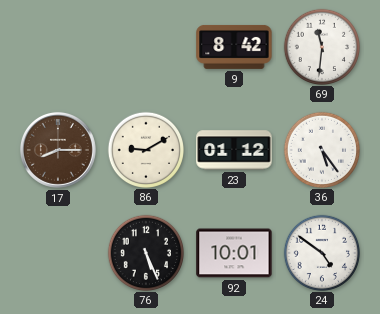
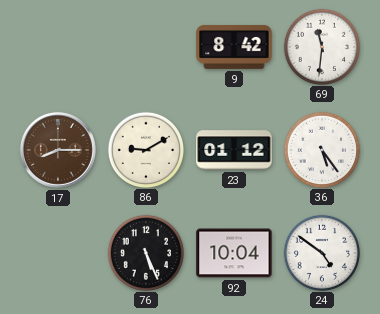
92: 10:01 -> 10:04
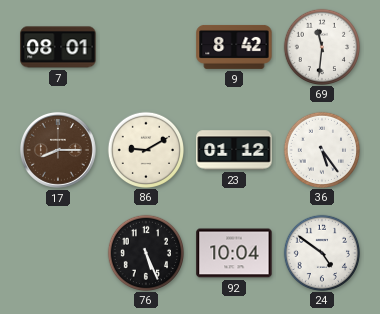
7: none -> 08:01
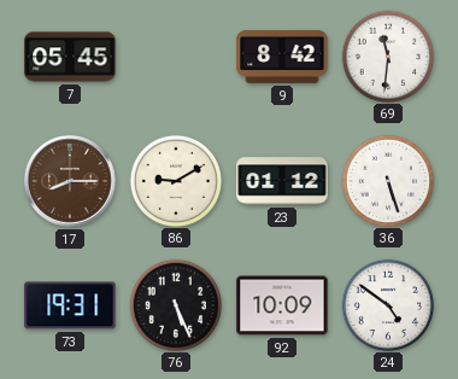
7: 08:01 -> 05:45
36: 5:24 -> 5:27
73: none -> 19:31
92: 10:04 -> 10:09
